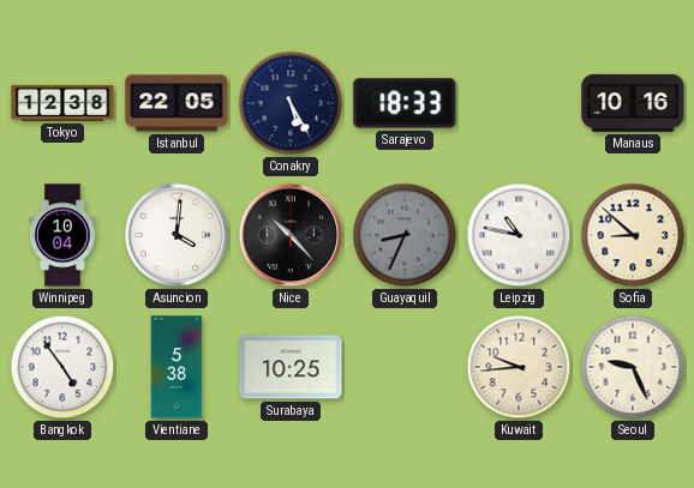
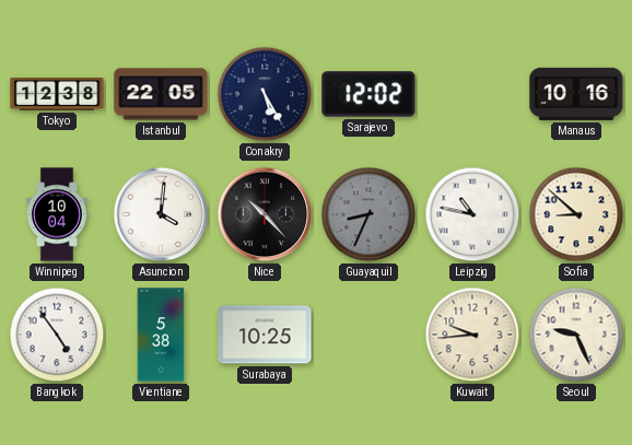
Sarajevo: 18:33 -> 12:02
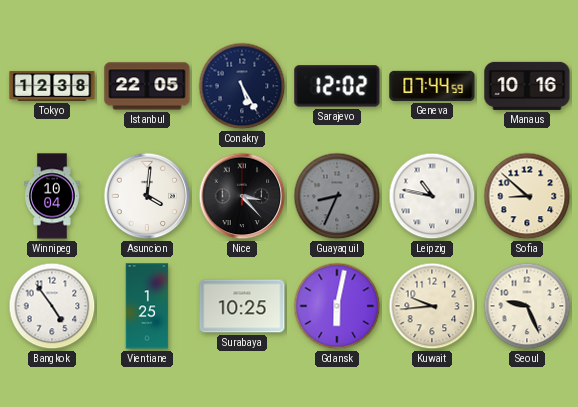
Geneva: none -> 07:44
Nice: 10:23 -> 3:23
Vientiane: 5:38 -> 1:25
Gdansk: none -> 6:02
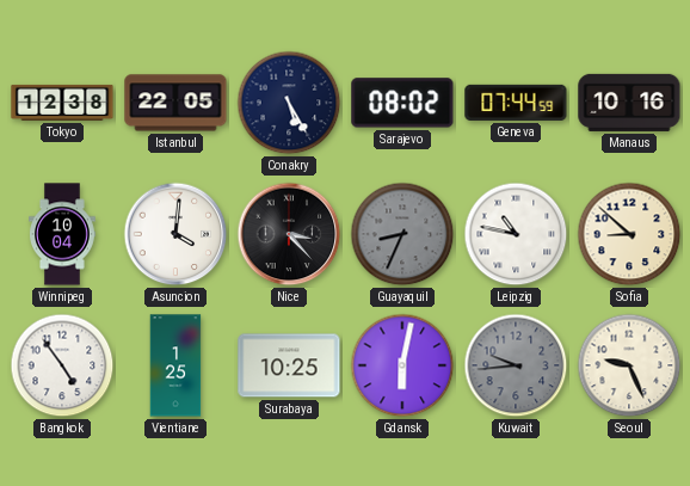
Sarajevo: 12:02 -> 08:02
Kuwait dial: cream -> grey
